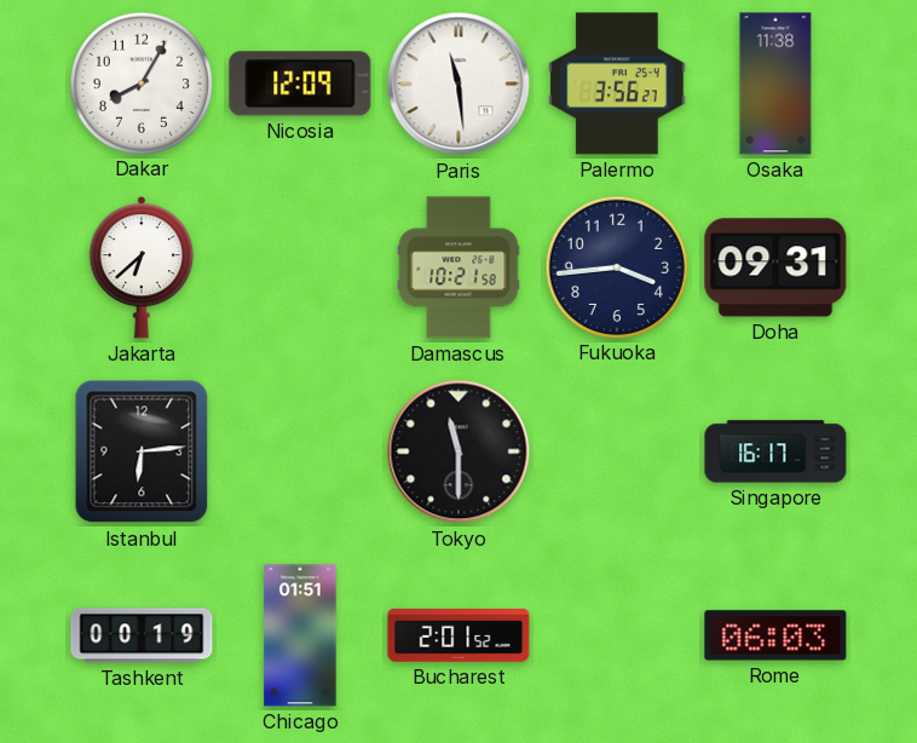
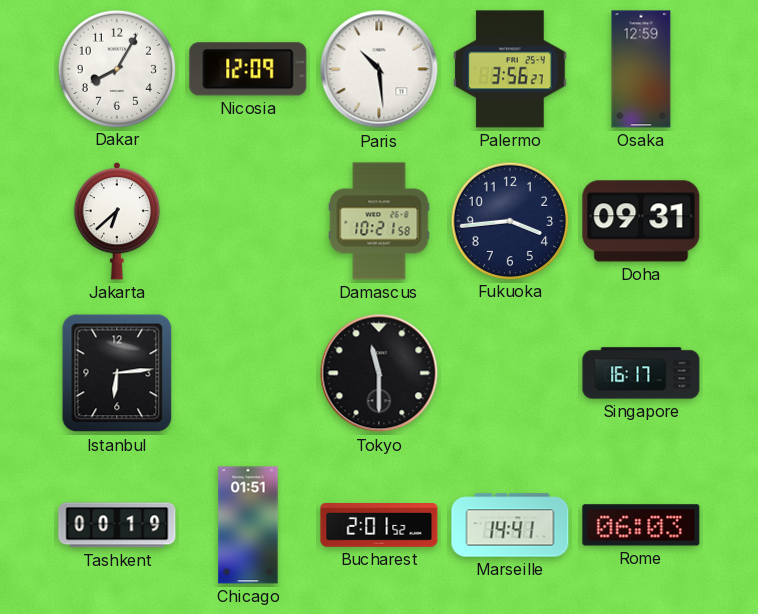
Paris: 11:29 -> 10:29
Osaka: 11:38 -> 12:59
Marseille: none -> 14:41
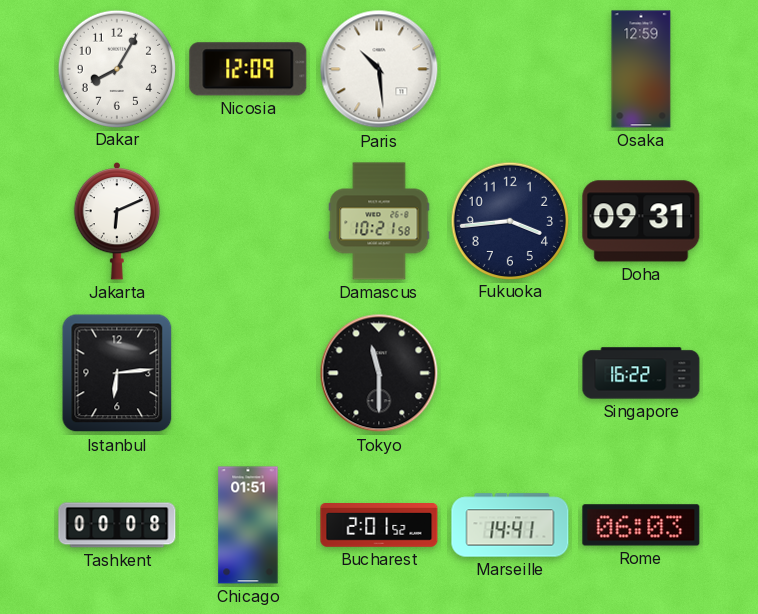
Palermo: 3:56 -> none
Jakarta: 6:38 -> 6:11
Singapore: 16:17 -> 16:22
Tashkent: 00:19 -> 00:08
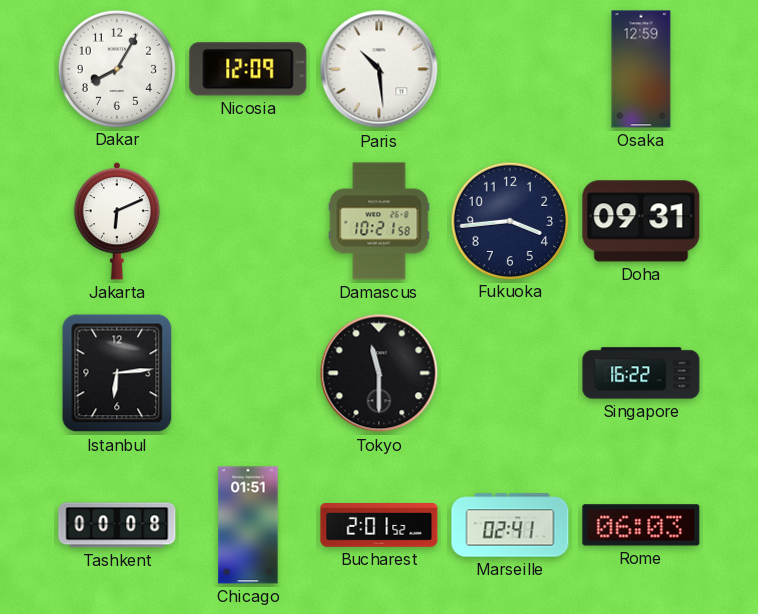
Marseille: 14:41 -> 02:41
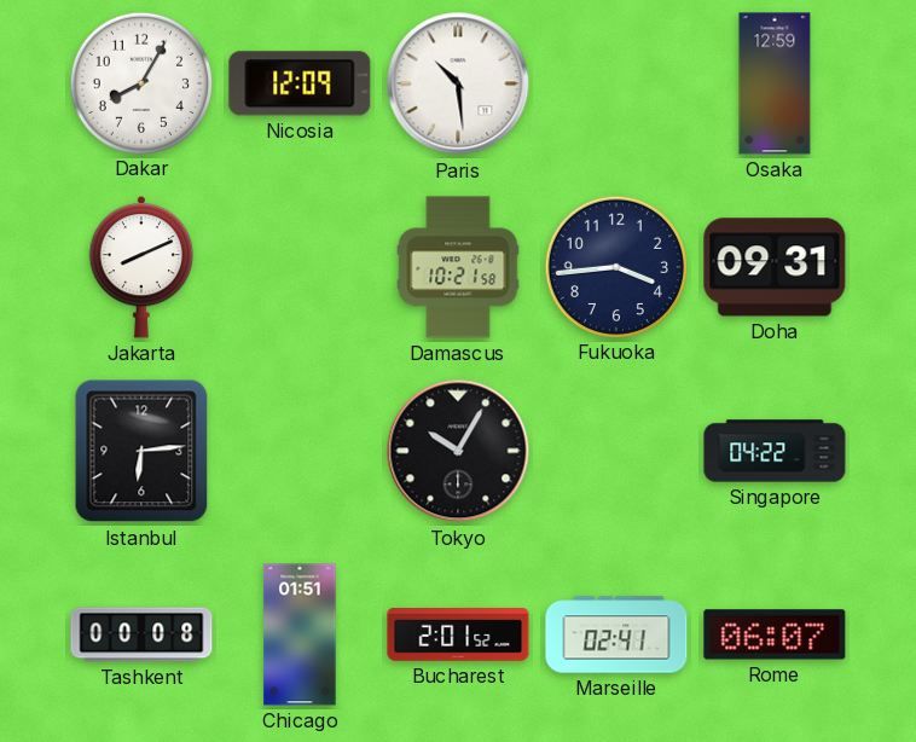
Jakarta: 6:11 -> 8:11
Tokyo: 11:30 -> 10:05
Singapore: 16:22 -> 04:22
Rome: 06:03 -> 06:07
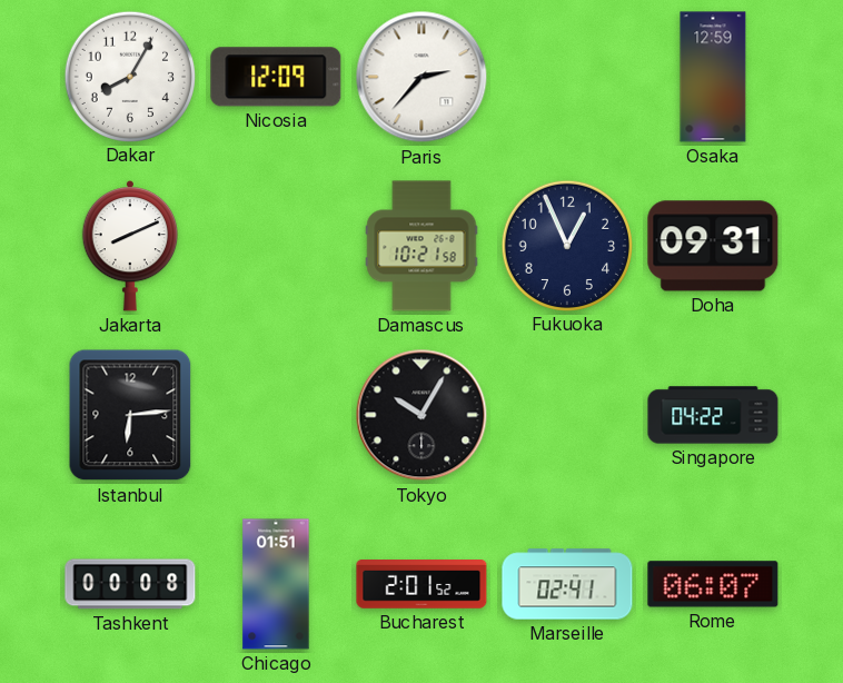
Paris: 10:29 -> 2:37
Fukuoka: 3:44 -> 12:56
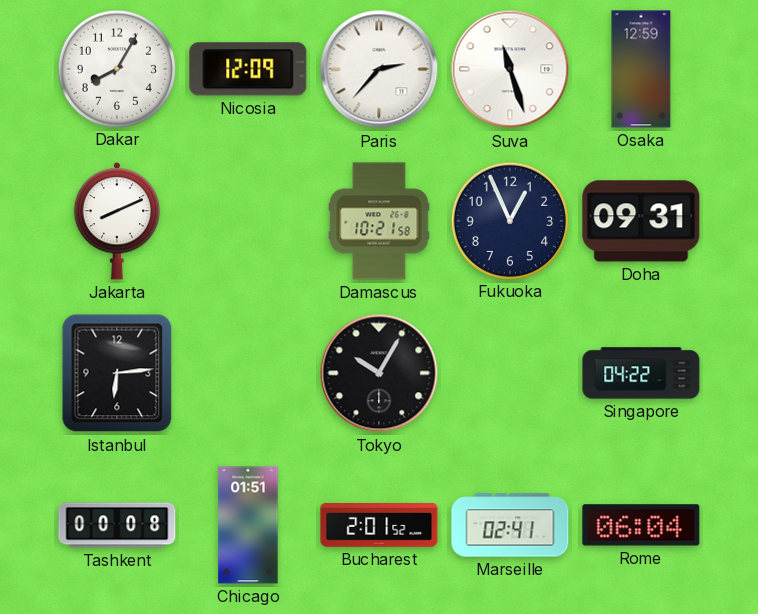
Suva: none -> 11:27
Rome: 06:07 -> 06:04
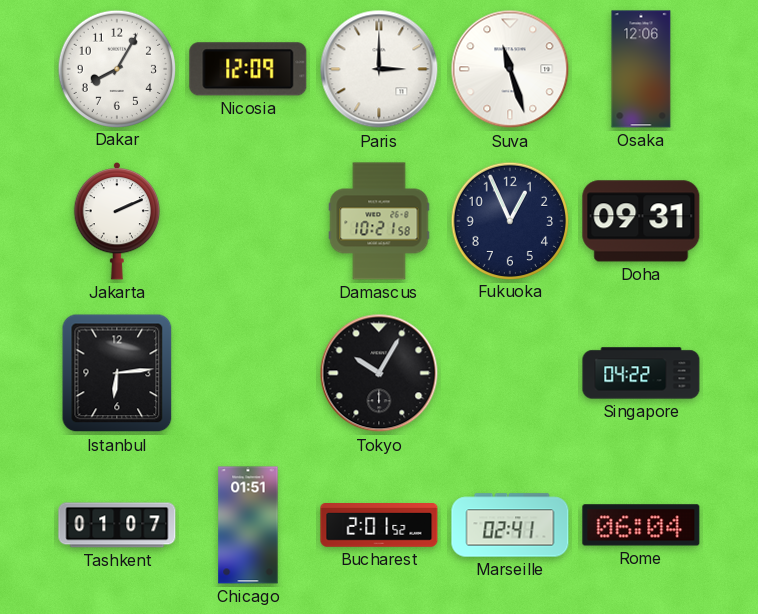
Paris: 2:37 -> 3:00
Osaka: 12:59 -> 12:06
Jakarta: 8:11 -> 2:11
Tashkent: 00:08 -> 01:07
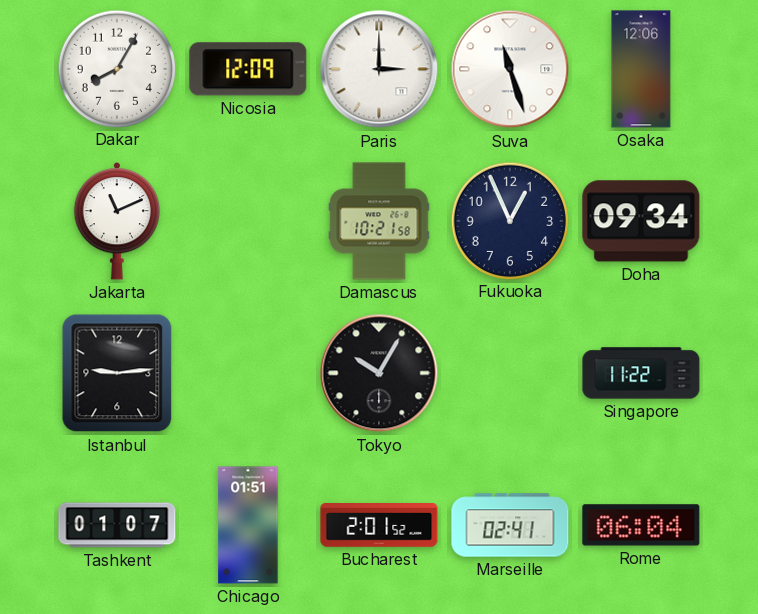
Jakarta: 2:11 -> 11:11
Doha: 09:31 -> 09:34
Istanbul: 6:14 -> 9:14
Singapore: 04:22 -> 11:22
